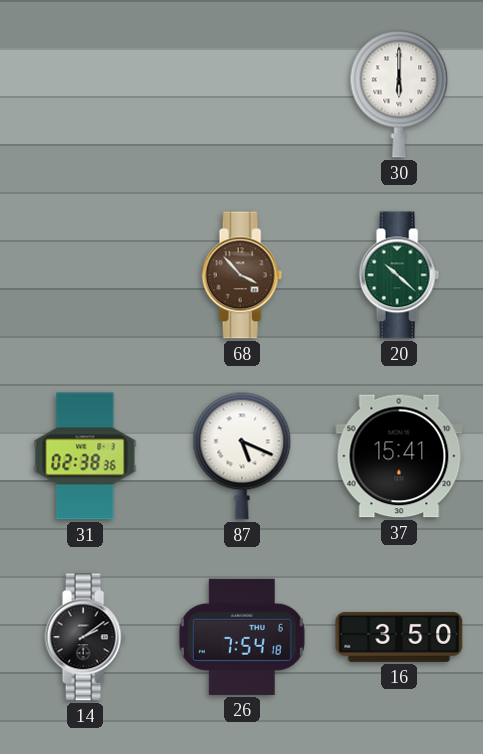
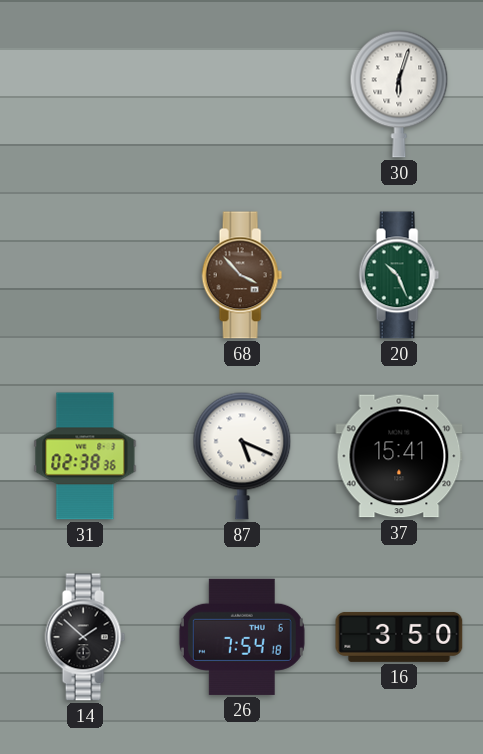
30: 6:00 -> 6:03
20: 10:22 -> 10:26
14: 2:09 -> 1:52
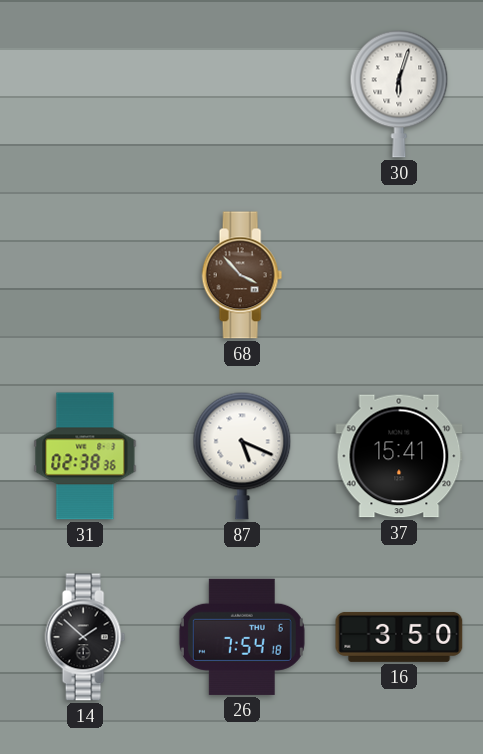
20: 10:26 -> none
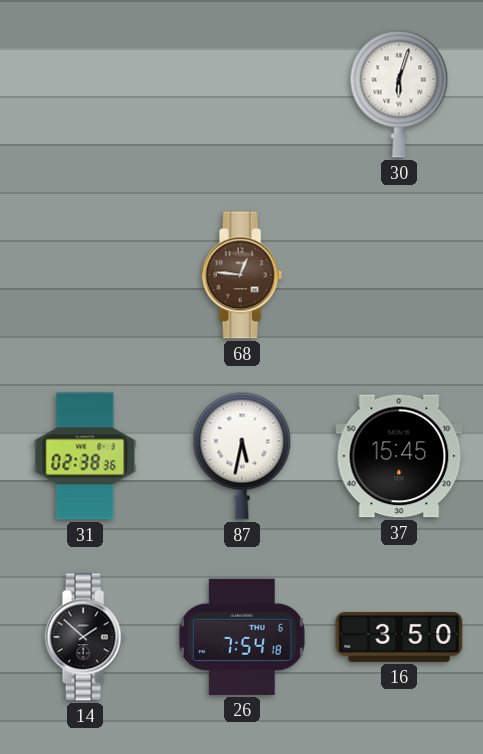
68: 3:53 -> 12:46
87: 5:19 -> 5:32
37: 15:41 -> 15:45
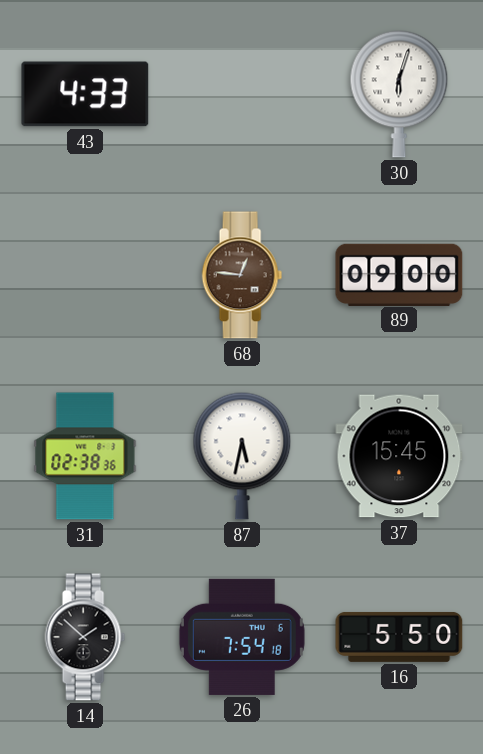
43: none -> 4:33
89: none -> 09:00
16: 3:50 -> 5:50
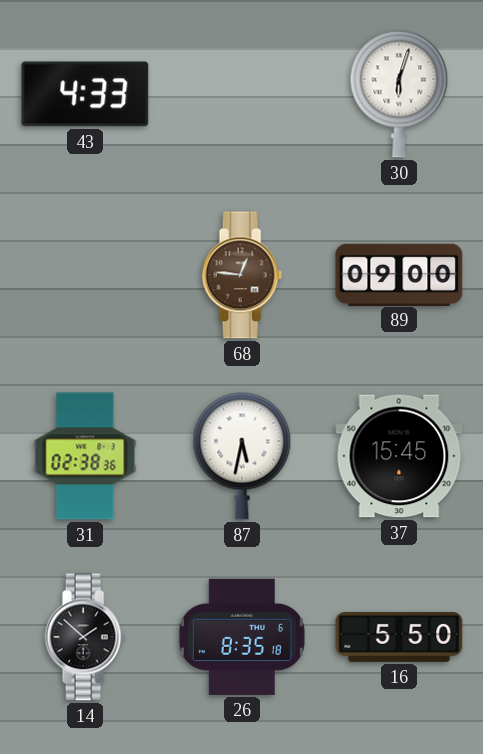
26: 7:54 -> 8:35
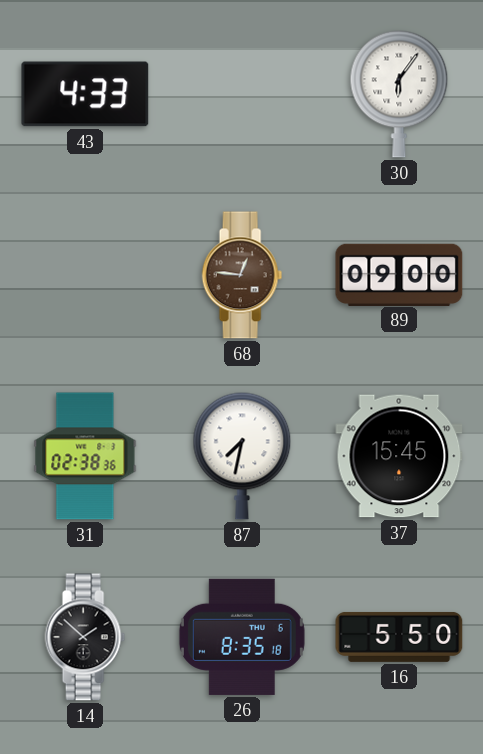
30: 6:03 -> 6:06
87: 5:32 -> 7:32
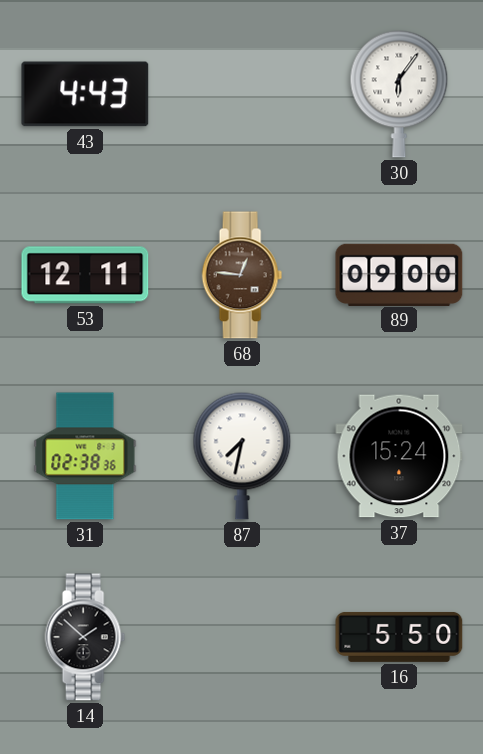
43: 4:33 -> 4:43
53: none -> 12:11
37: 15:45 -> 15:24
26: 8:35 -> none
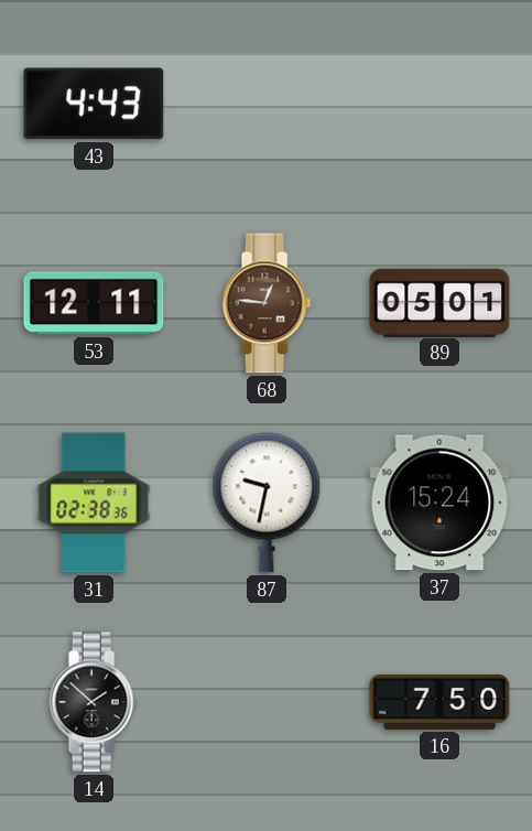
30: 6:06 -> none
89: 09:00 -> 05:01
87: 7:32 -> 9:32
16: 5:50 -> 7:50
